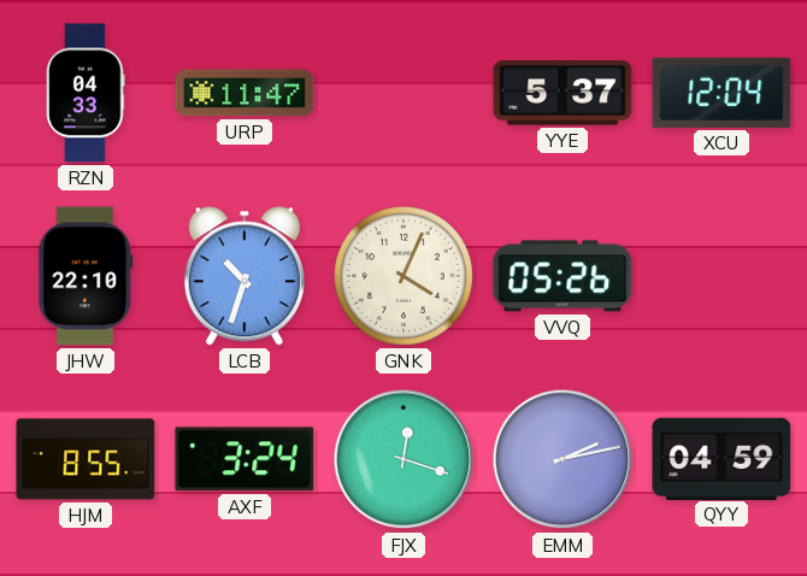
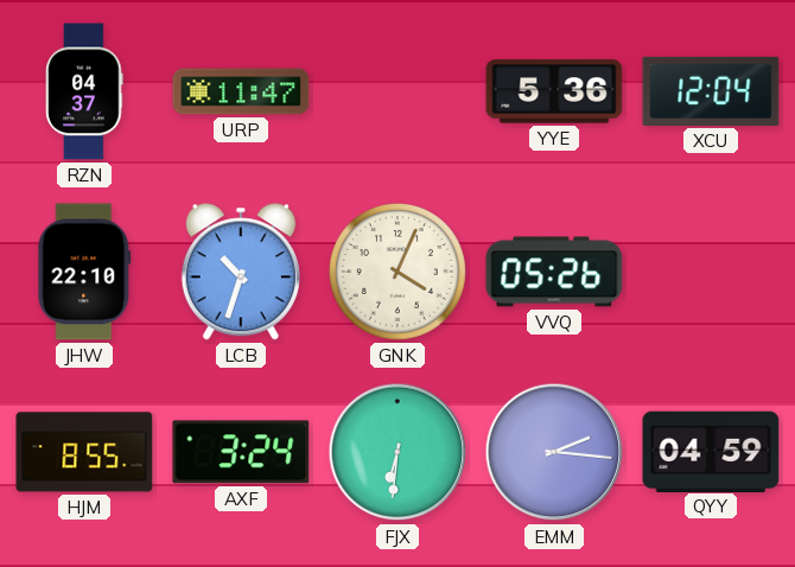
RZN: 04:33 -> 04:37
YYE: 5:37 -> 5:36
FJX: 12:18 -> 6:31
EMM: 2:13 -> 2:16
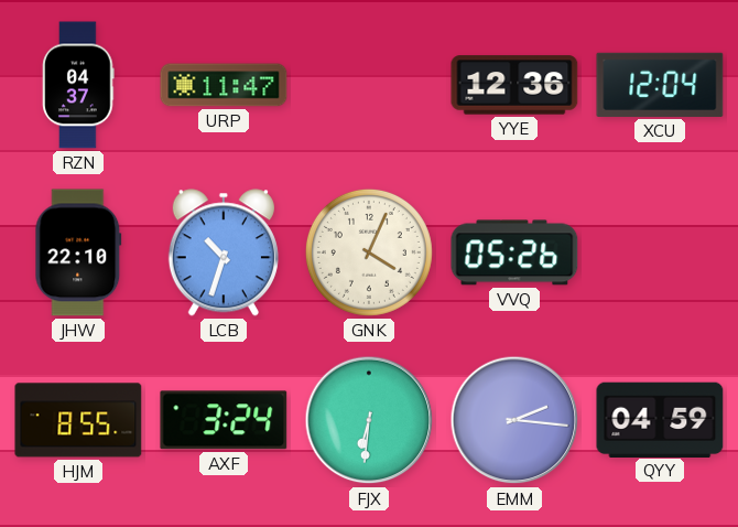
YYE: 5:36 -> 12:36
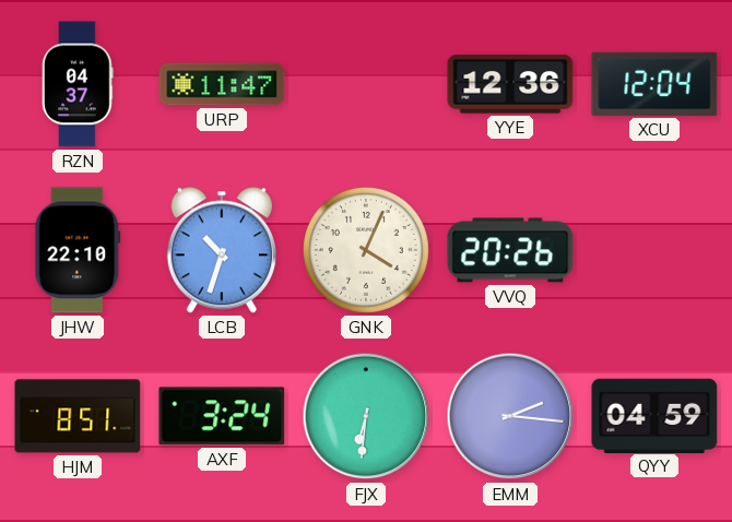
VVQ: 05:26 -> 20:26
HJM: 8:55 -> 8:51
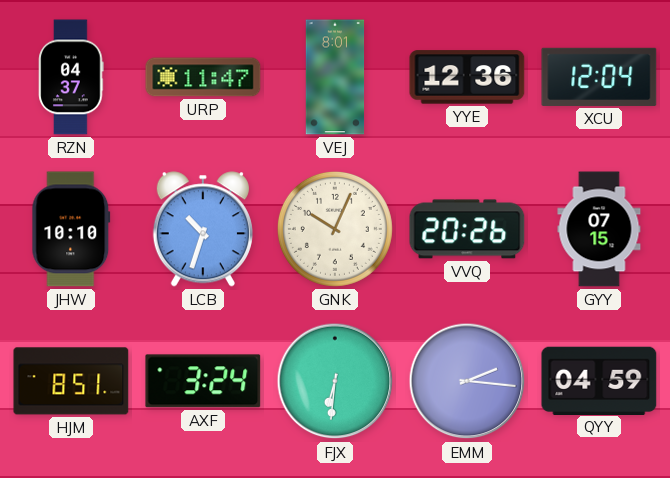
VEJ: none -> 8:01
JHW: 22:10 -> 10:10
GNK: 4:04 -> 10:04
GYY: none -> 07:15
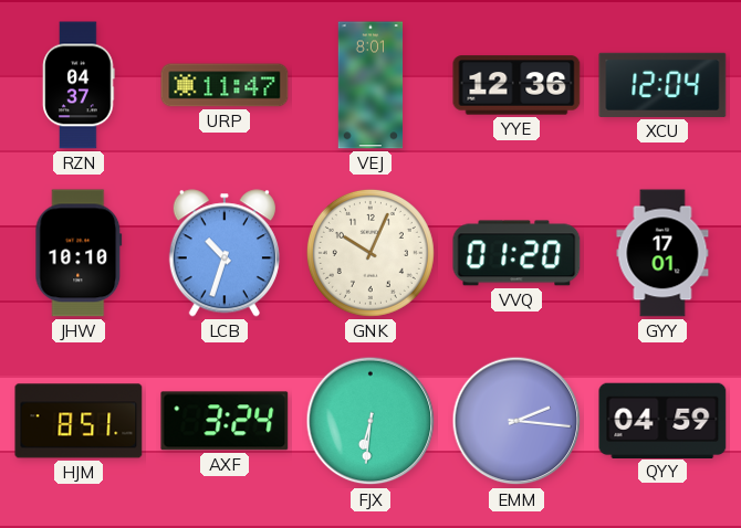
VVQ: 20:26 -> 01:20
GYY: 07:15 -> 17:01
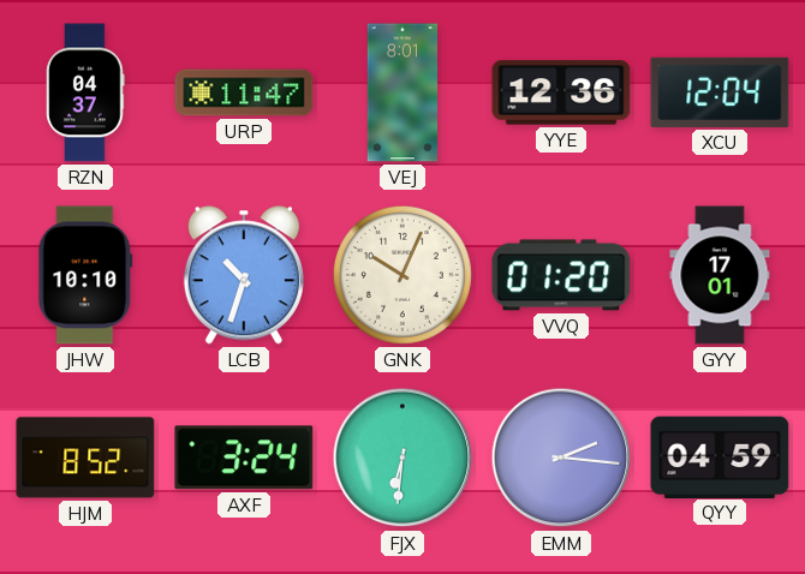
HJM: 8:51 -> 8:52
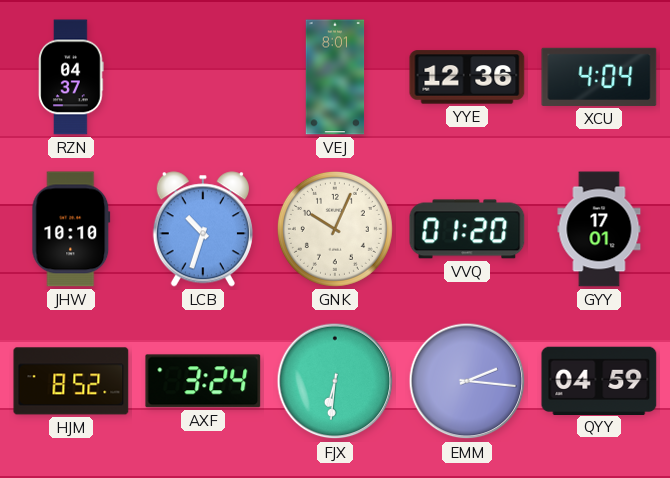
URP: 11:47 -> none
XCU: 12:04 -> 4:04
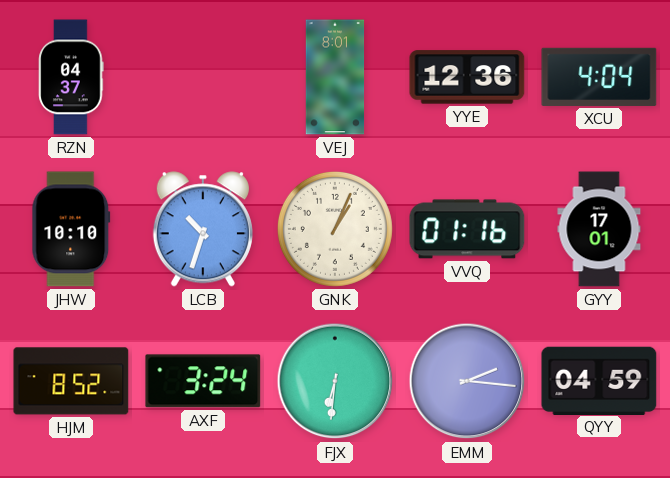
GNK: 10:04 -> 1:04
VVQ: 01:20 -> 01:16
